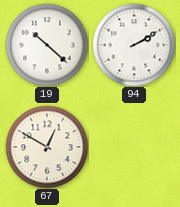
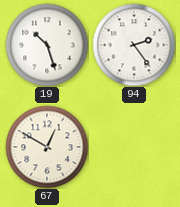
19: 10:22 -> 10:27
94: 2:10 -> 2:24
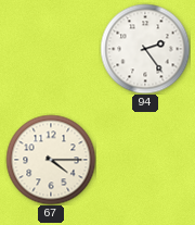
19: 10:27 -> none
67: 12:50 -> 4:15
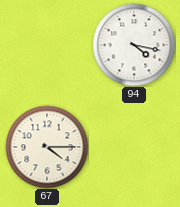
94: 2:24 -> 4:17
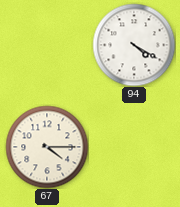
94: 4:17 -> 4:20
